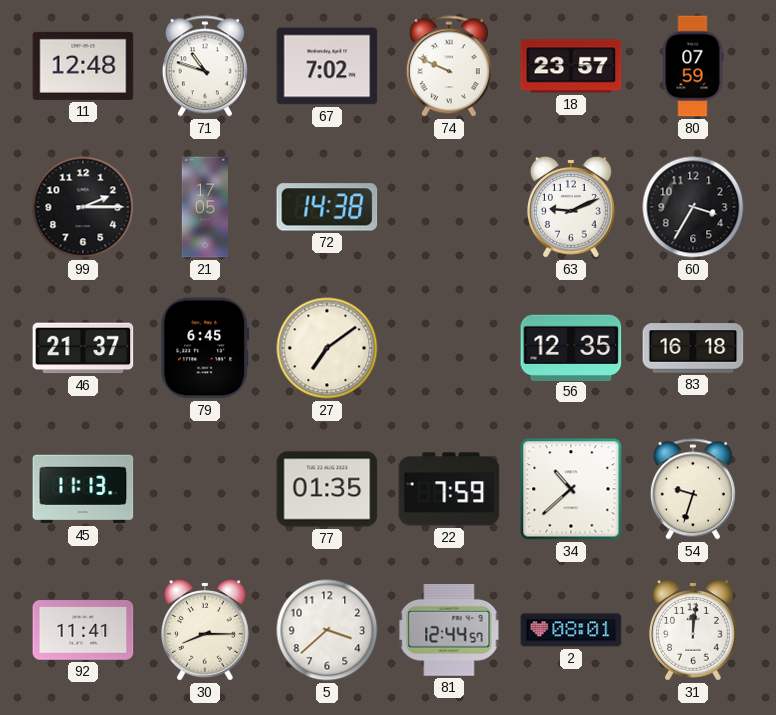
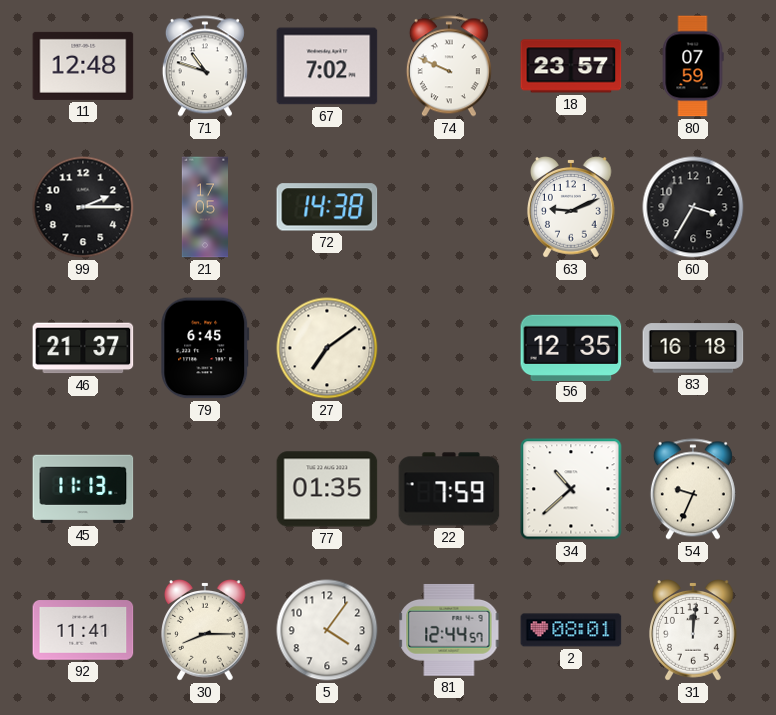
54: 9:33 -> 9:34
5: 3:38 -> 4:06
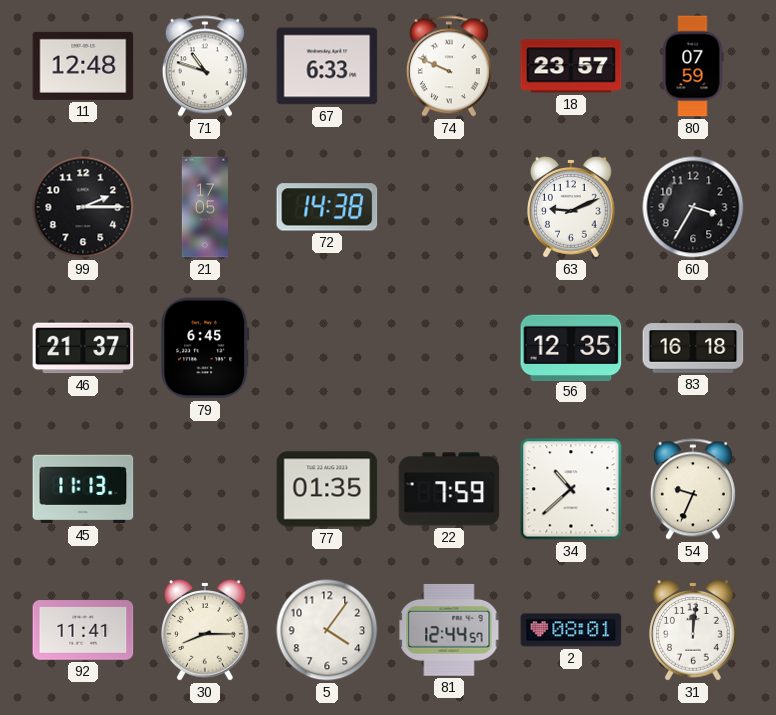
67: 7:02 -> 6:33
27: 7:09 -> none
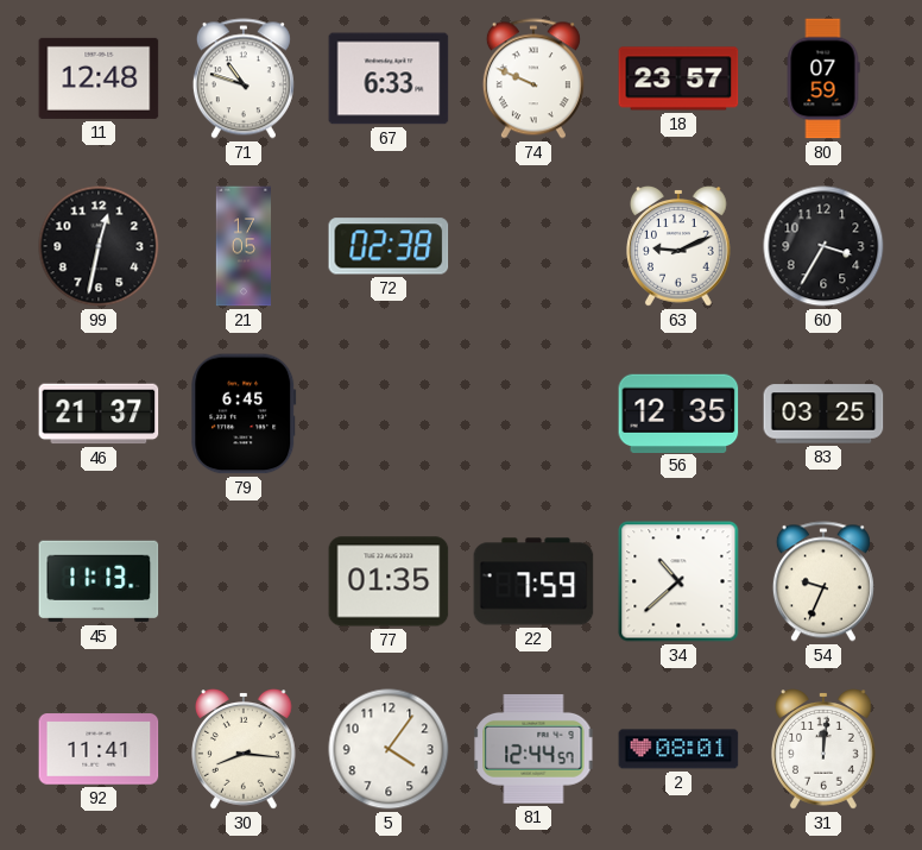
99: 2:15 -> 12:32
72: 14:38 -> 02:38
83: 16:18 -> 03:25
30: 8:15 -> 8:16
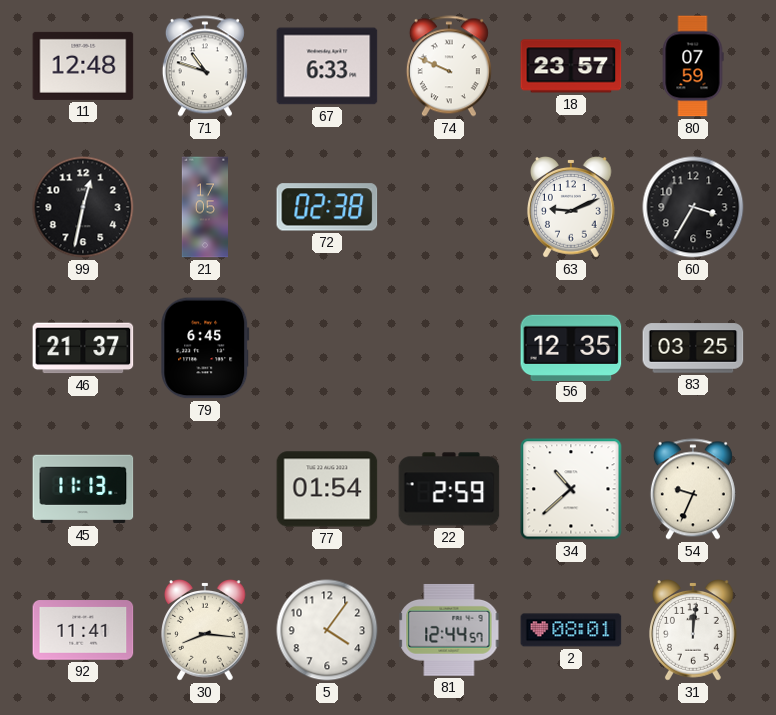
77: 01:35 -> 01:54
22: 7:59 -> 2:59
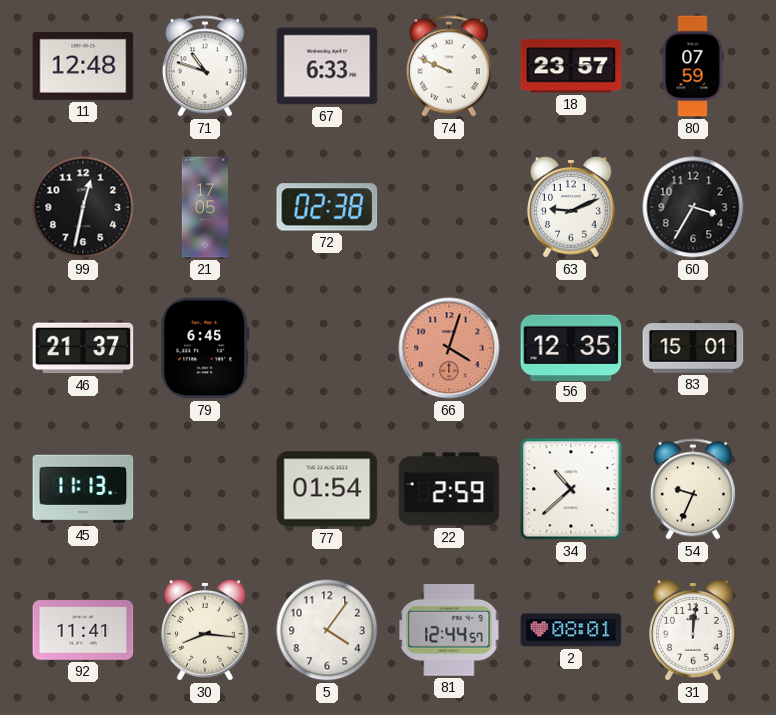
66: none -> 4:03
83: 03:25 -> 15:01
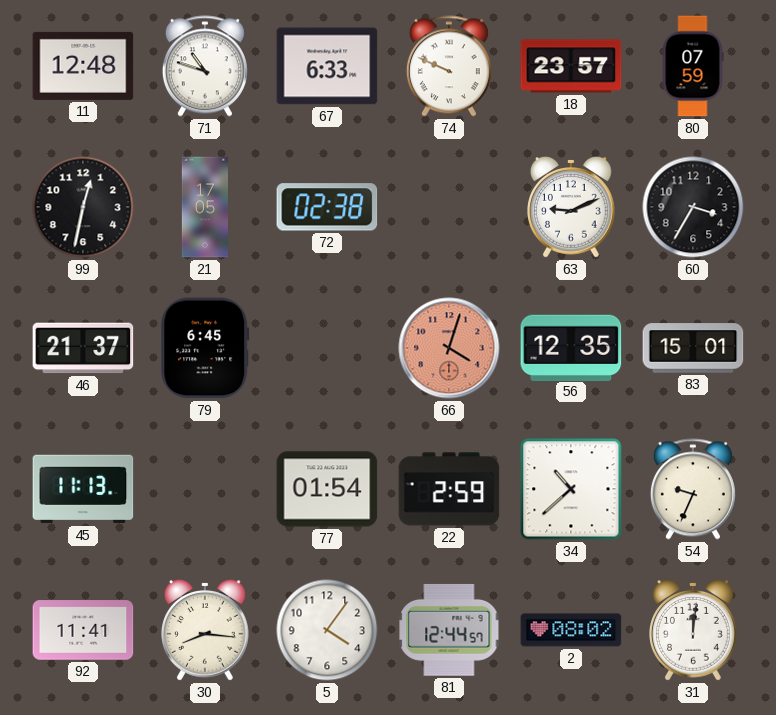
2: 08:01 -> 08:02
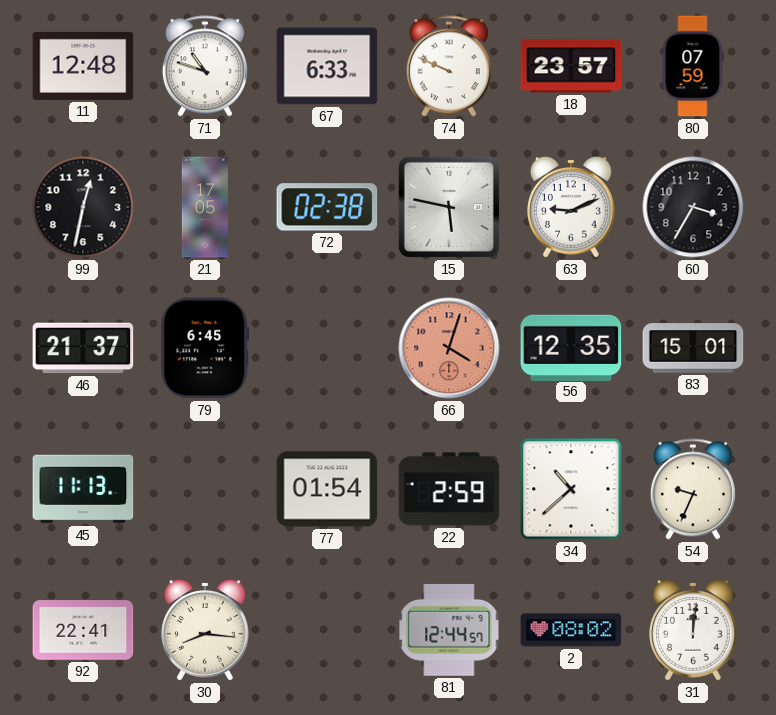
15: none -> 5:47
92: 11:41 -> 22:41
5: 4:06 -> none
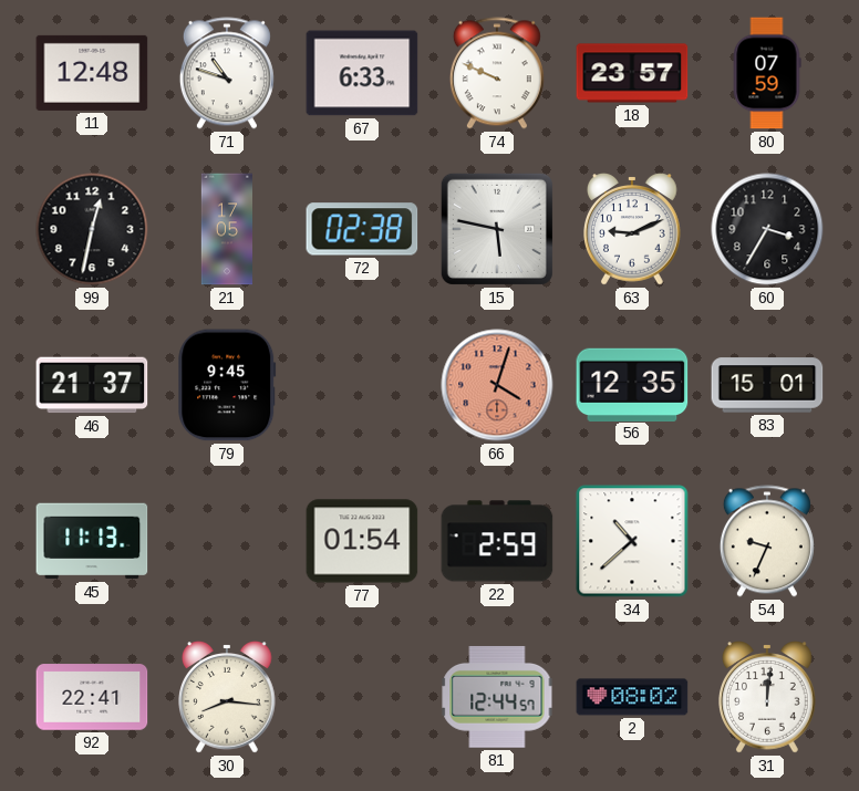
79: 6:45 -> 9:45
